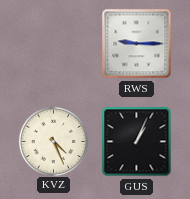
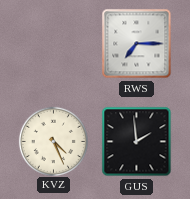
RWS: 9:15 -> 7:15
GUS: 1:04 -> 1:59
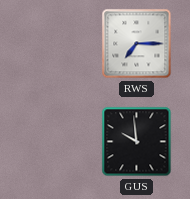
KVZ: 4:26 -> none
GUS: 1:59 -> 9:59
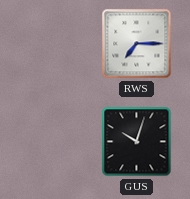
GUS: 9:59 -> 10:03
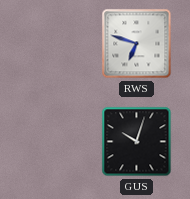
RWS: 7:15 -> 6:48
